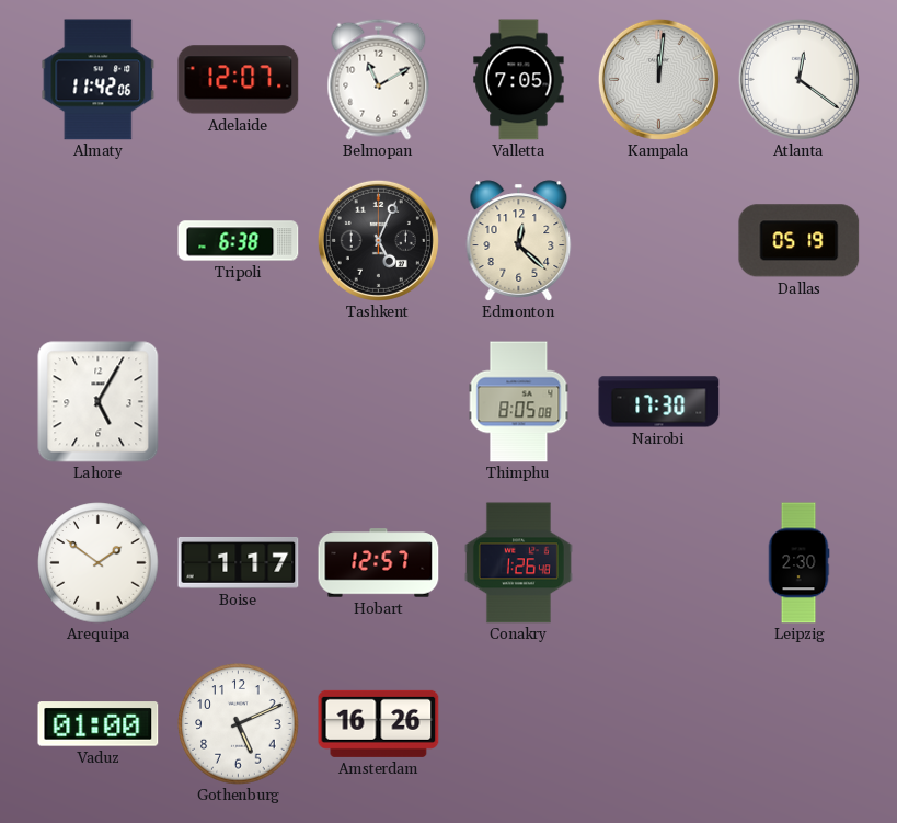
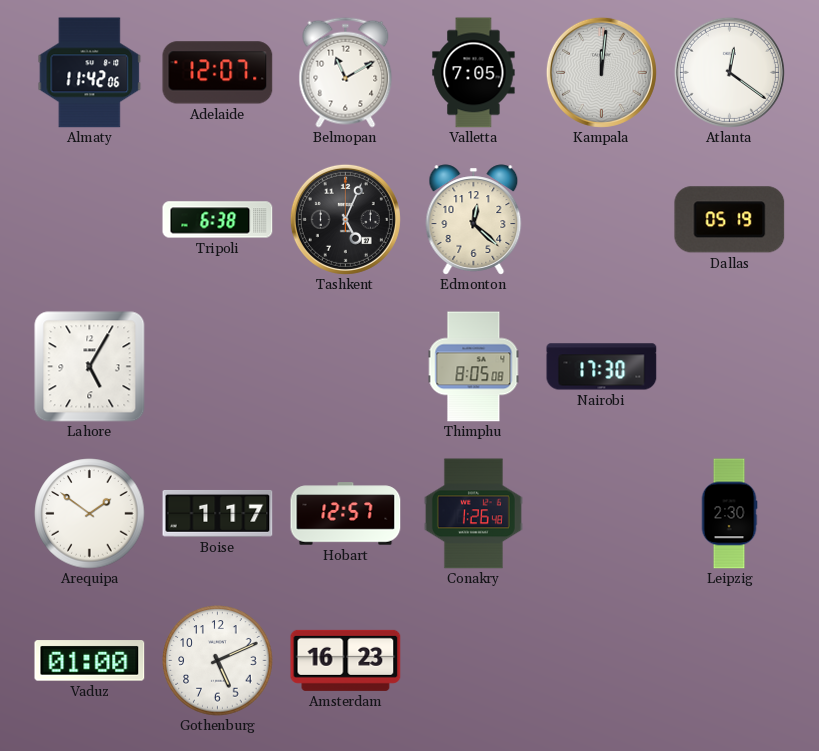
Amsterdam: 16:26 -> 16:23
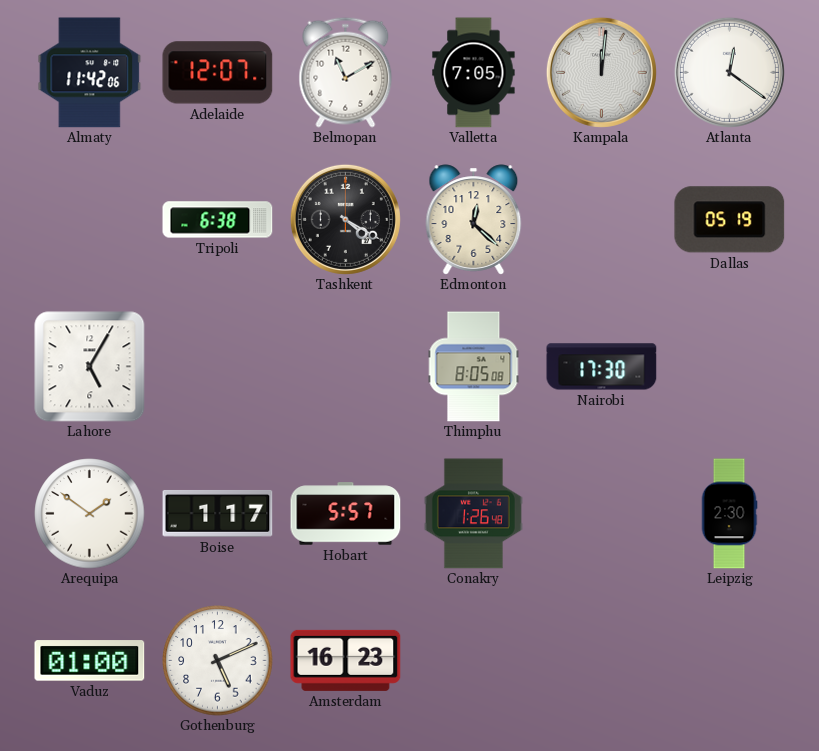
Tashkent: 5:04 -> 4:20
Hobart: 12:57 -> 5:57
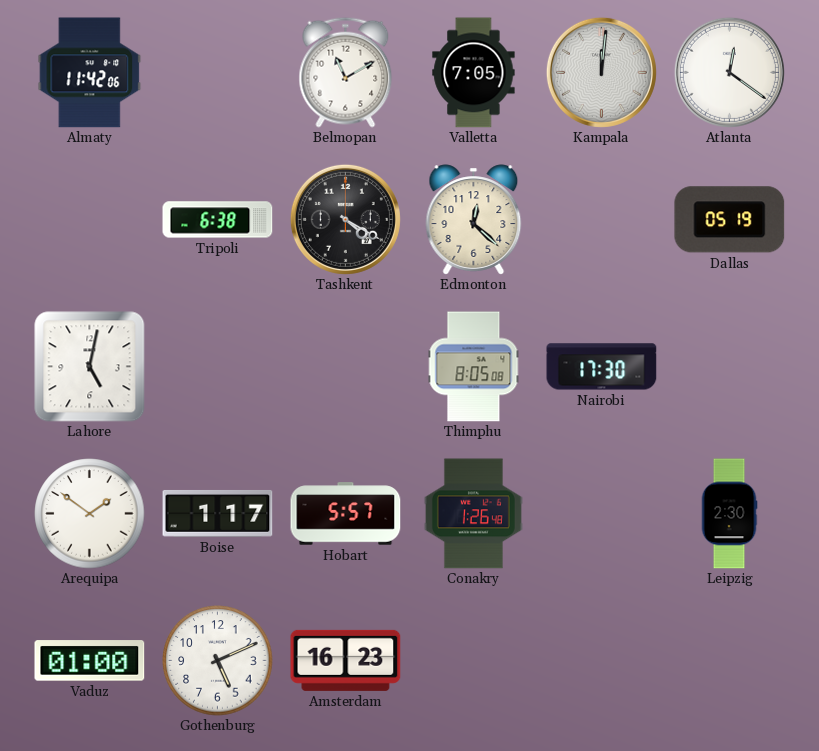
Adelaide: 12:07 -> none
Lahore: 5:05 -> 5:02
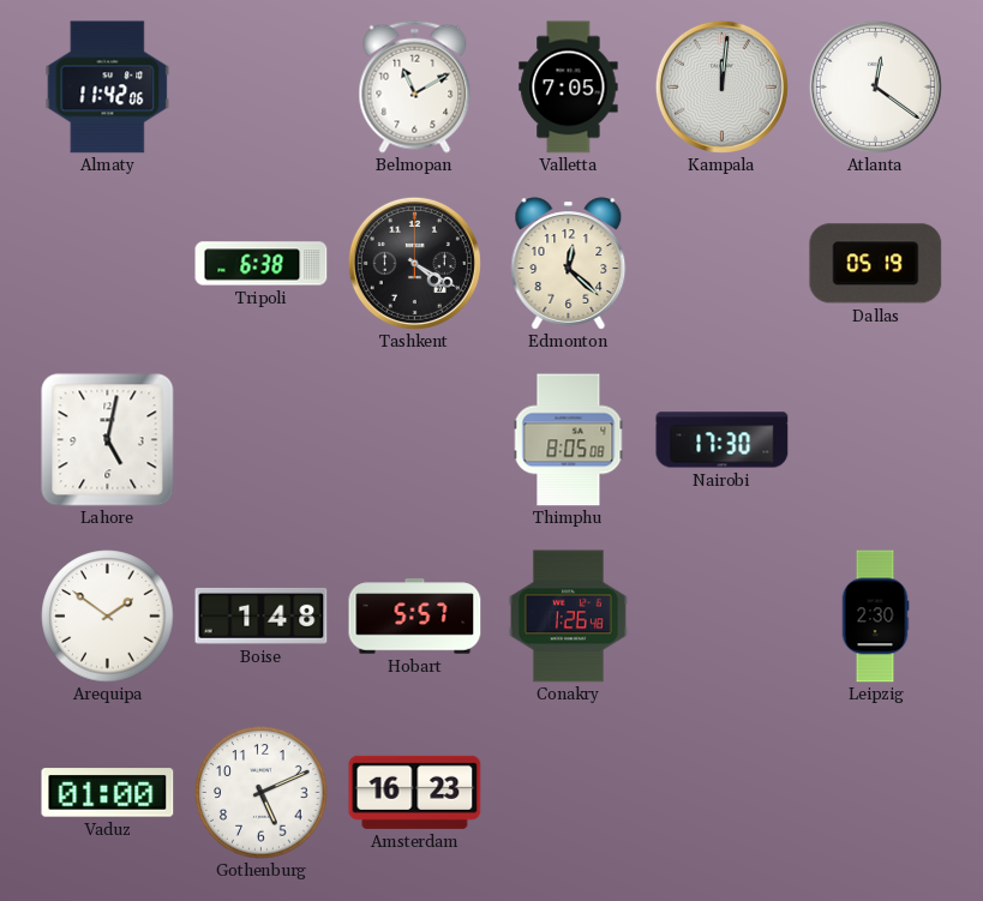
Boise: 1:17 -> 1:48
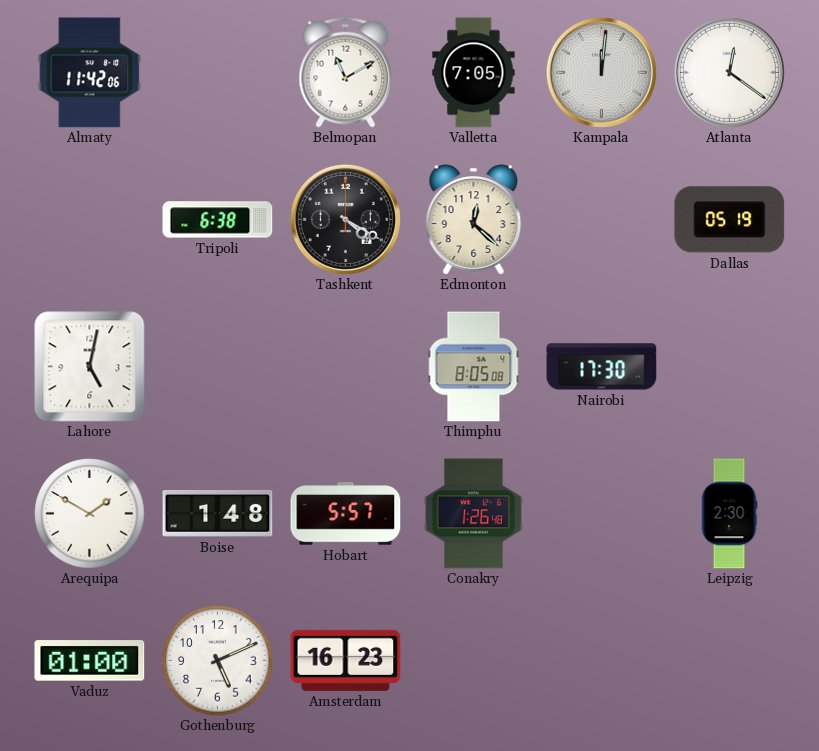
Arequipa: 1:51 -> 1:50
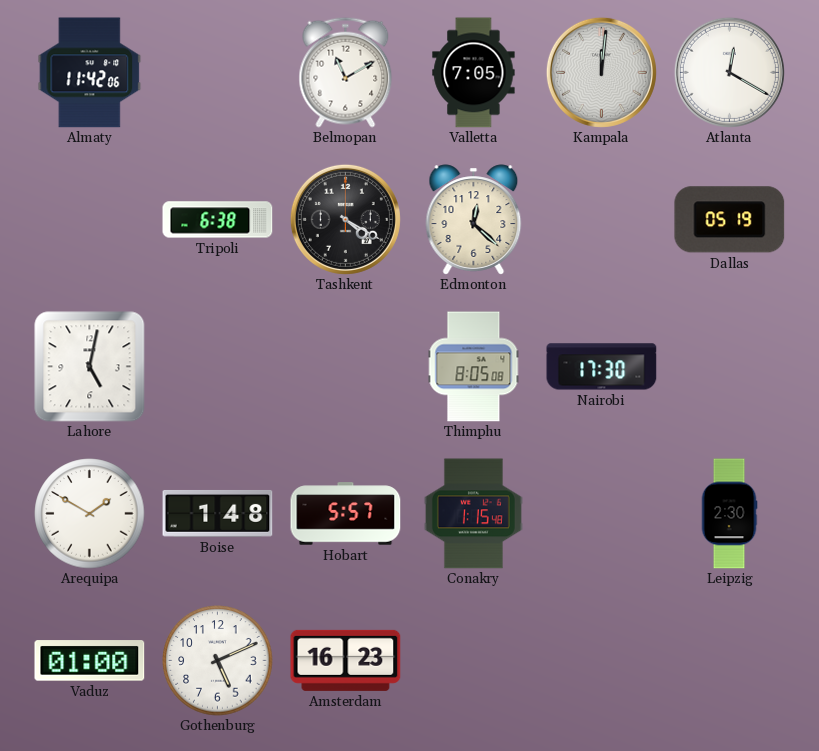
Atlanta: 12:21 -> 12:20
Conakry: 1:26 -> 1:15
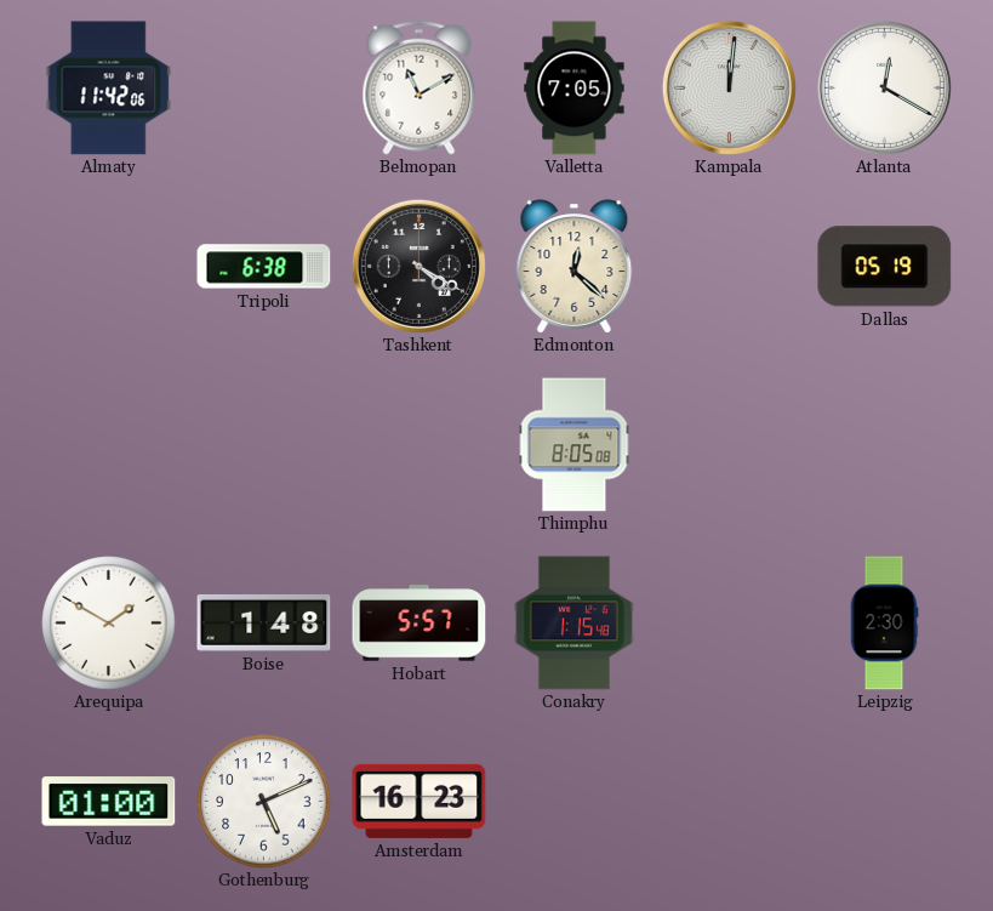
Lahore: 5:02 -> none
Nairobi: 17:30 -> none
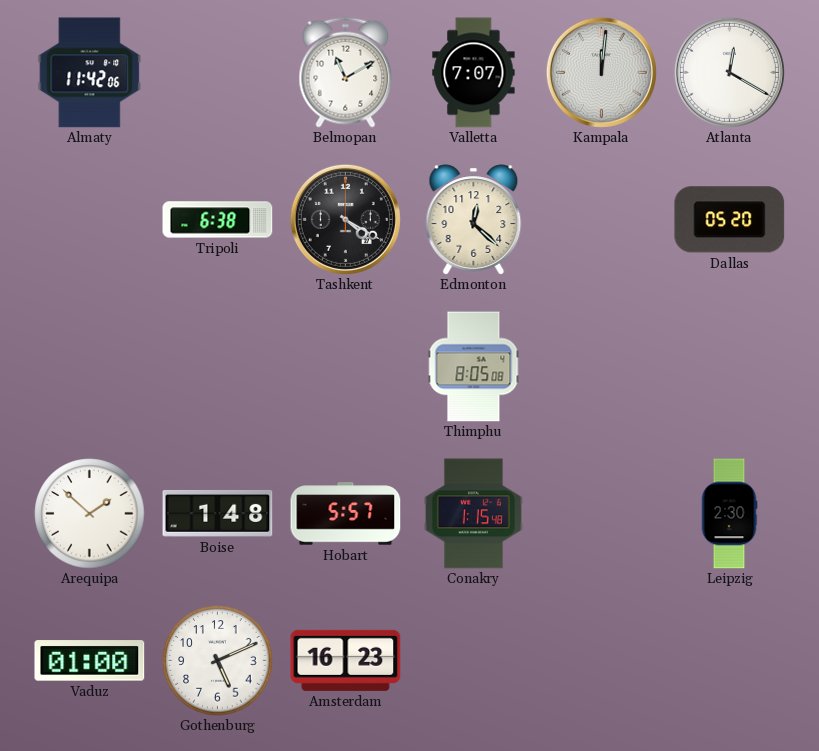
Valletta: 7:05 -> 7:07
Dallas: 05:19 -> 05:20
Arequipa: 1:50 -> 1:52
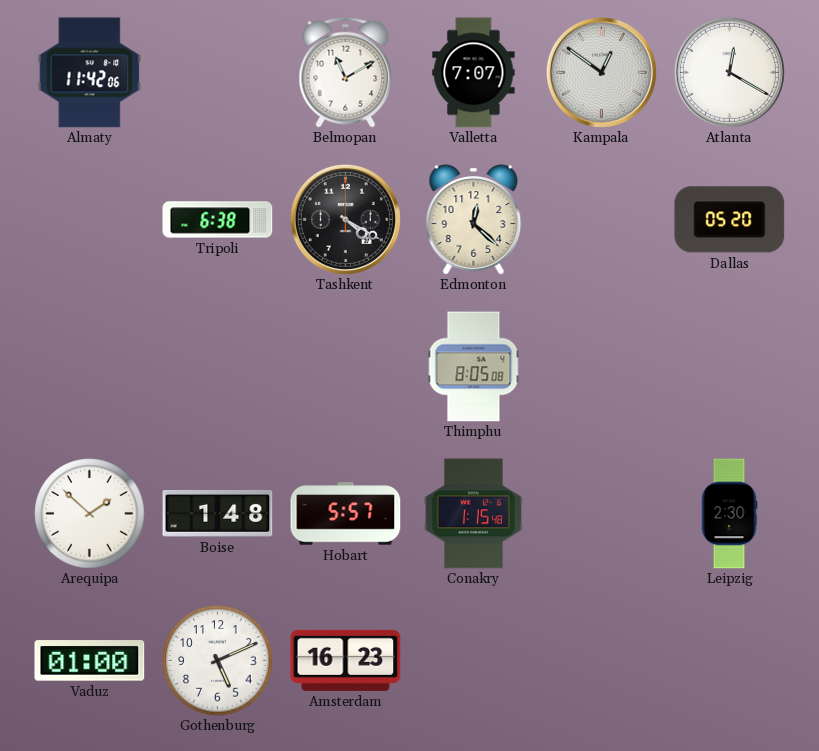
Kampala: 12:01 -> 12:51
